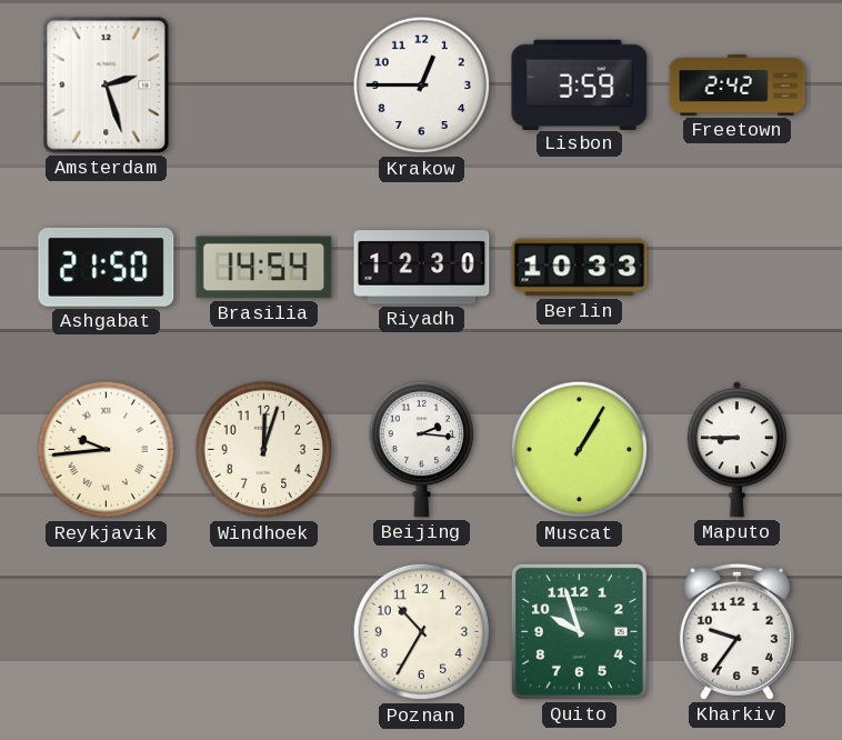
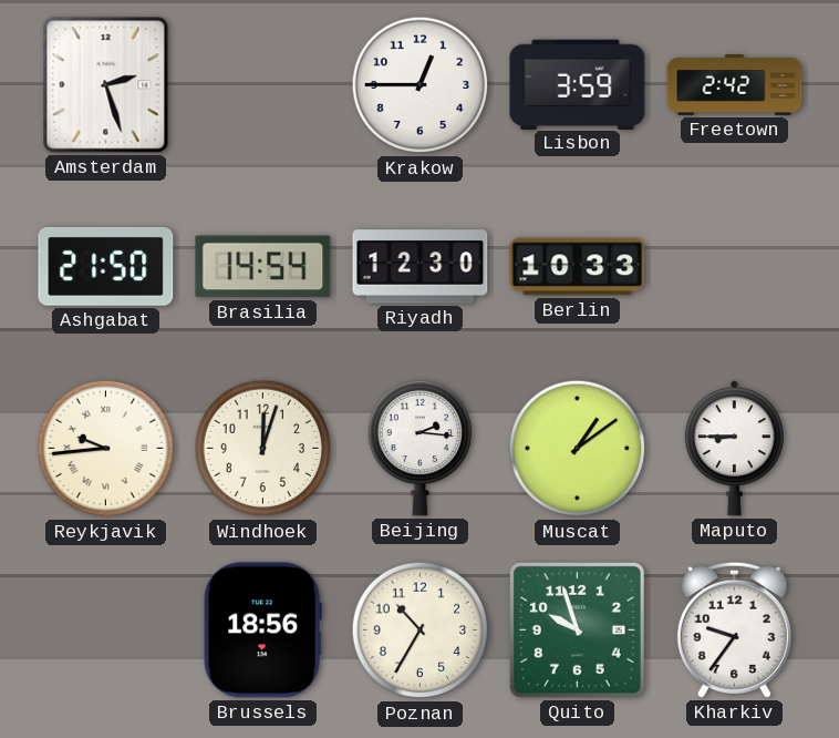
Muscat: 1:05 -> 1:09
Brussels: none -> 18:56
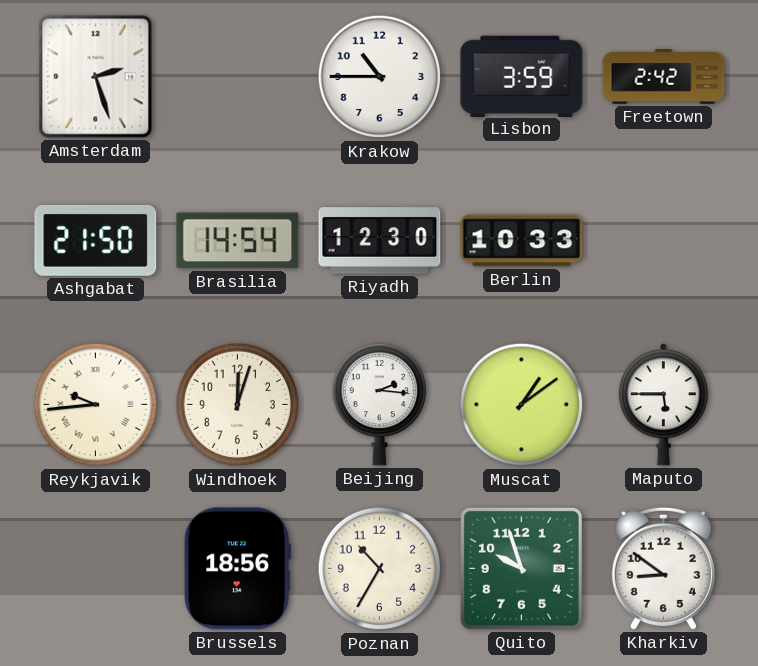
Krakow: 12:45 -> 10:45
Maputo: 8:45 -> 5:45
Kharkiv: 9:36 -> 8:51
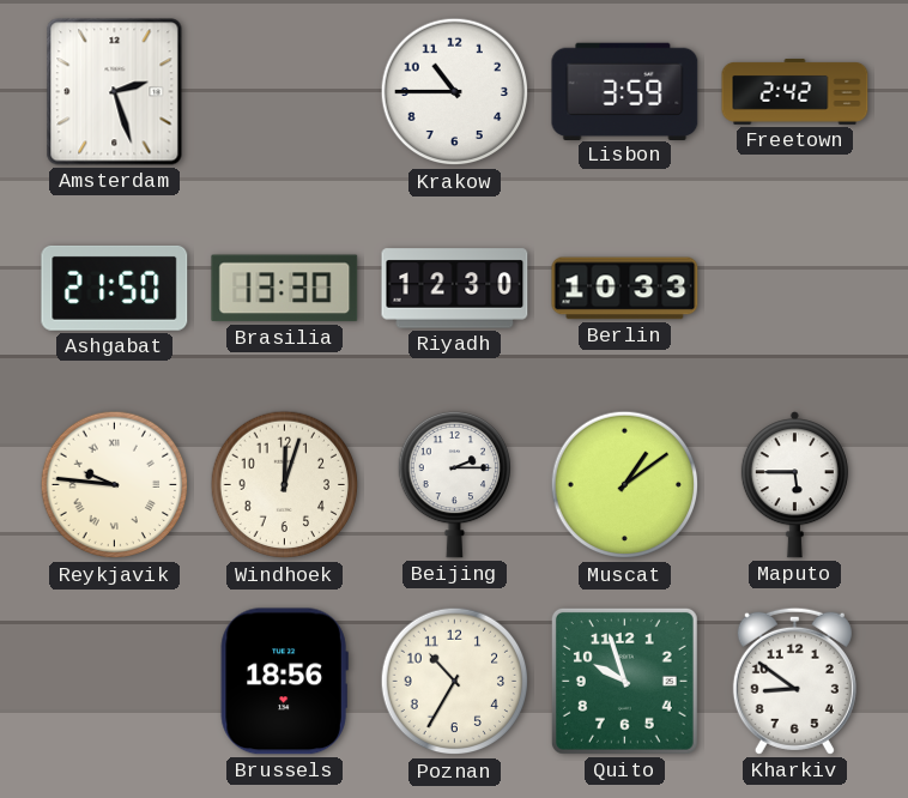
Brasilia: 14:54 -> 13:30
Reykjavik: 9:44 -> 9:46
Beijing: 2:16 -> 2:15
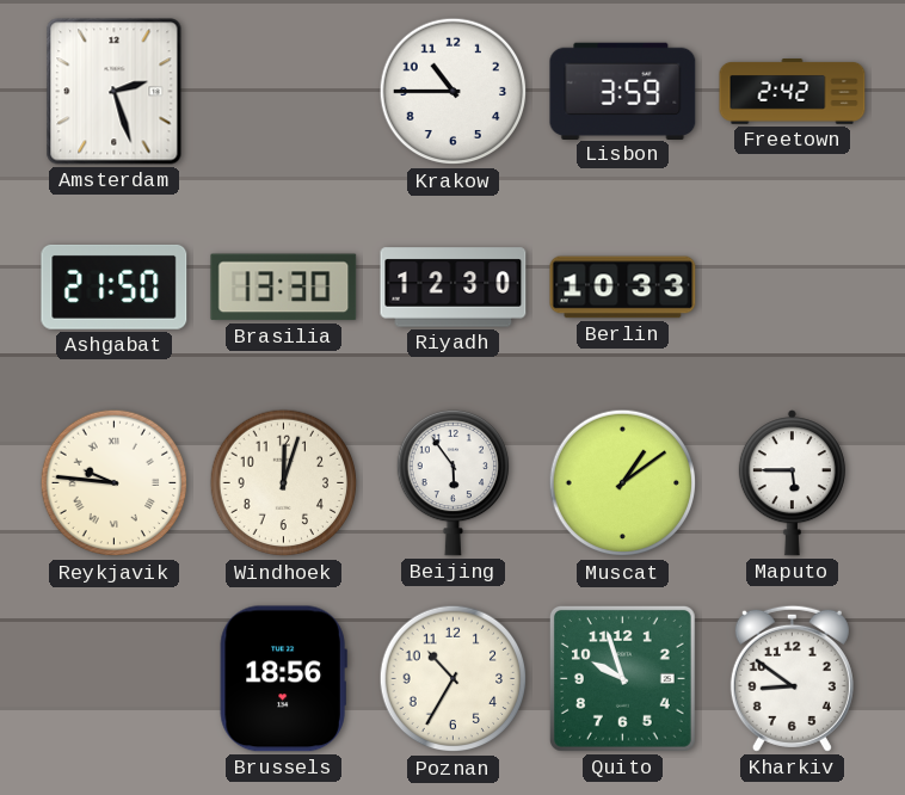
Beijing: 2:15 -> 5:54
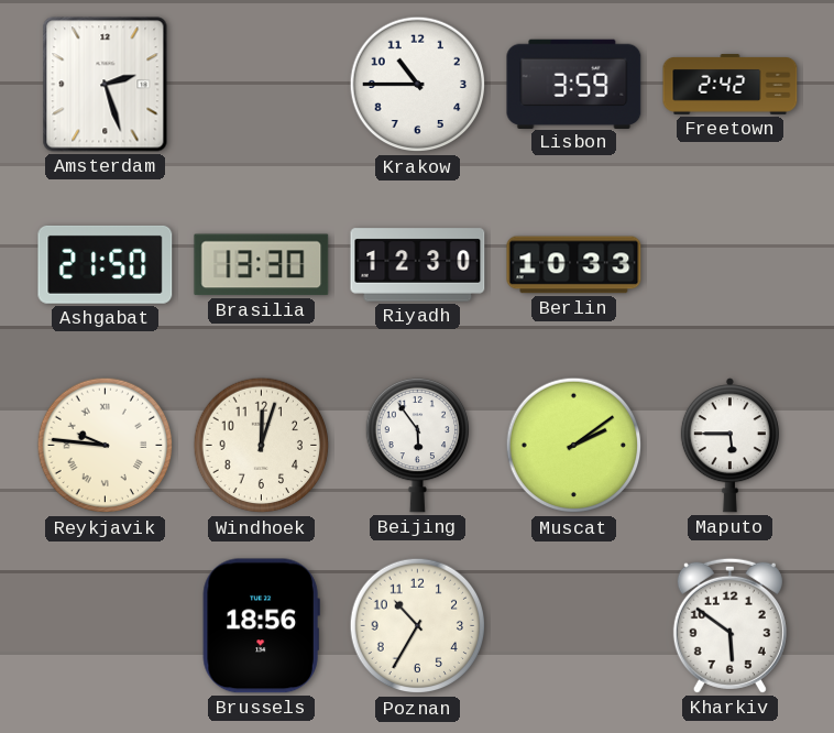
Muscat: 1:09 -> 2:09
Quito: 9:57 -> none
Kharkiv: 8:51 -> 5:51
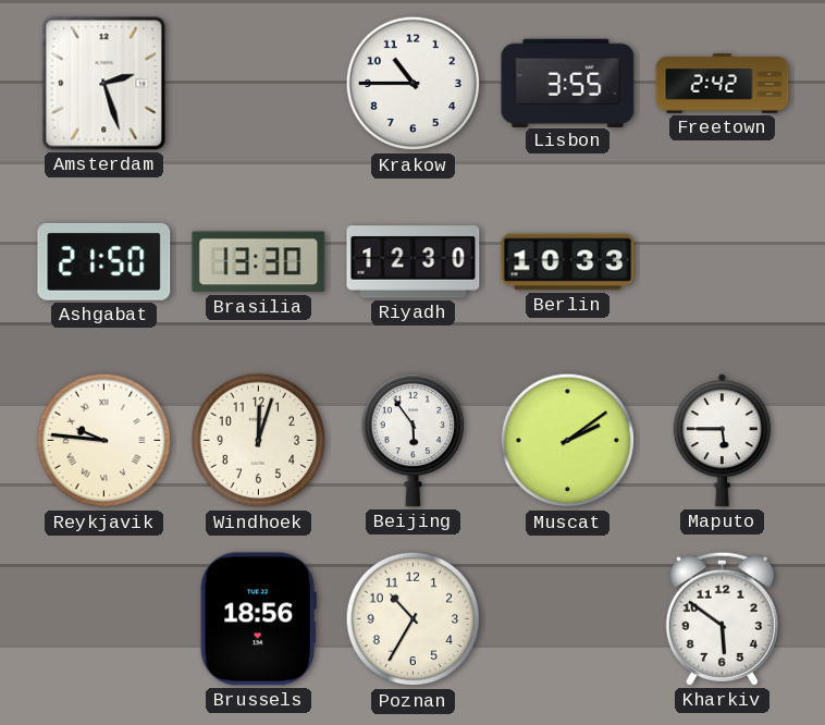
Lisbon: 3:59 -> 3:55
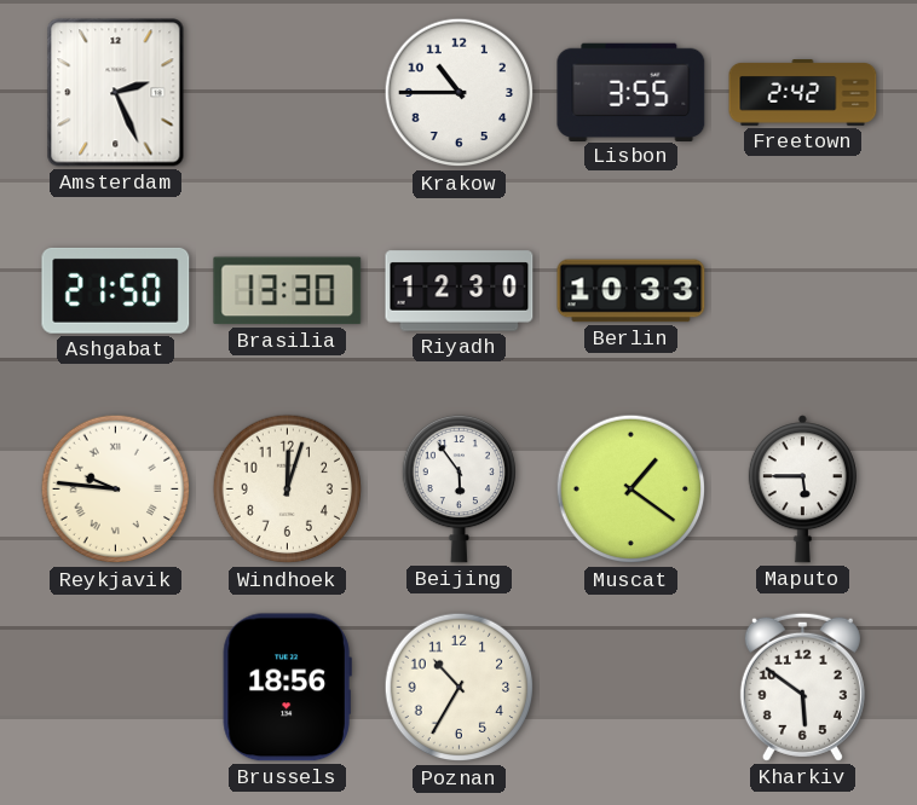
Amsterdam: 2:27 -> 2:26
Muscat: 2:09 -> 1:21
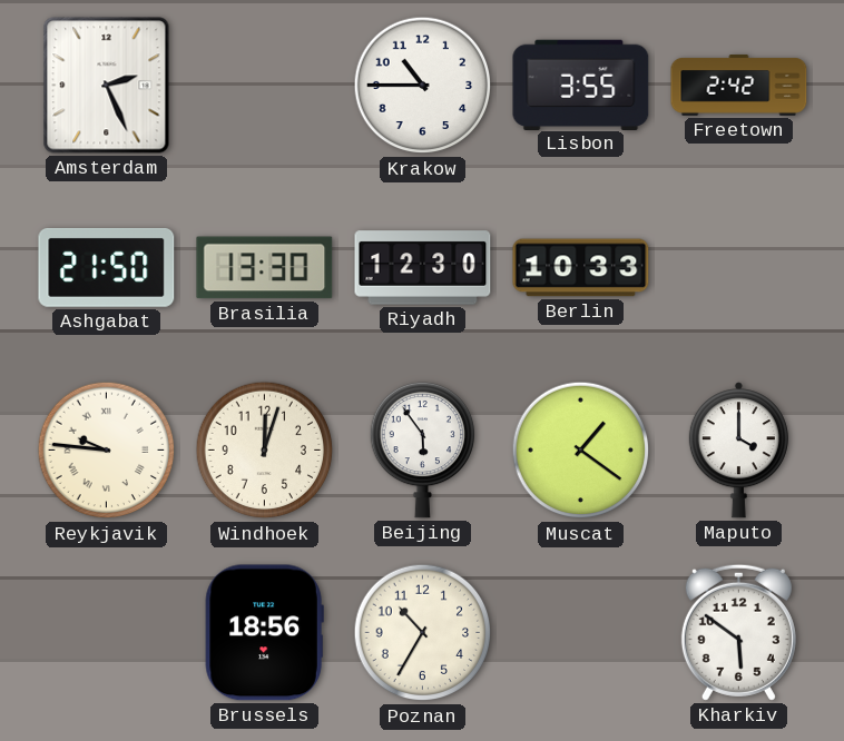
Maputo: 5:45 -> 4:00
